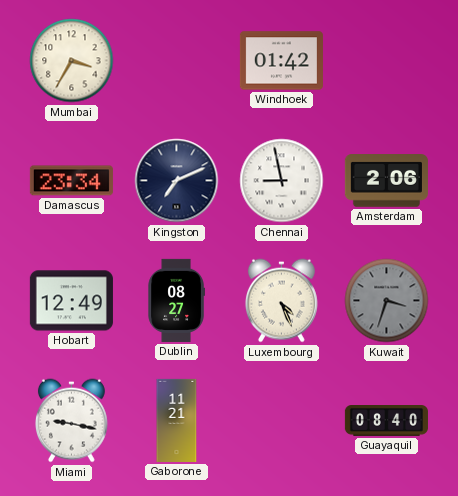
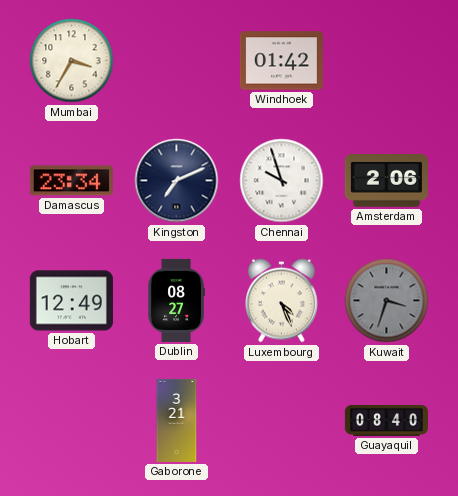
Chennai: 8:58 -> 9:57
Miami: 9:17 -> none
Gaborone: 11:21 -> 3:21
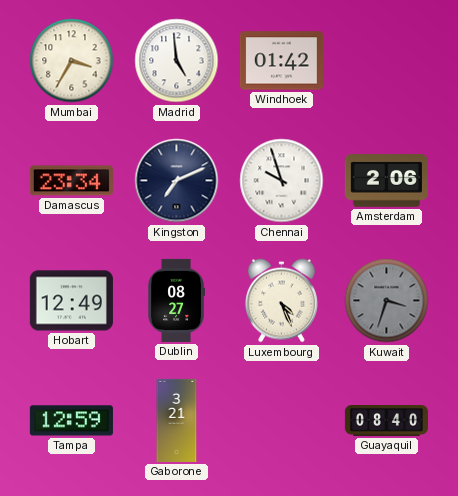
Madrid: none -> 4:59
Tampa: none -> 12:59
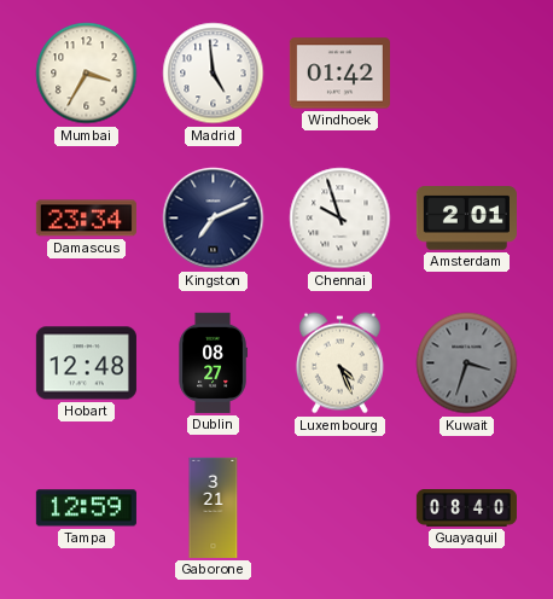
Amsterdam: 2:06 -> 2:01
Hobart: 12:49 -> 12:48
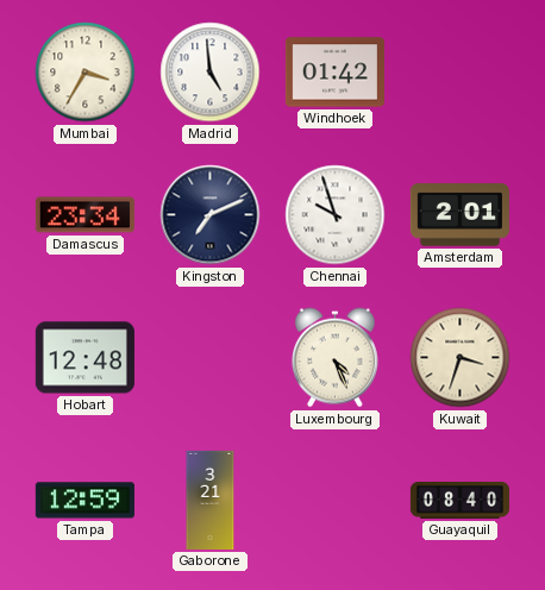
Dublin: 08:27 -> none
Kuwait dial: grey -> cream
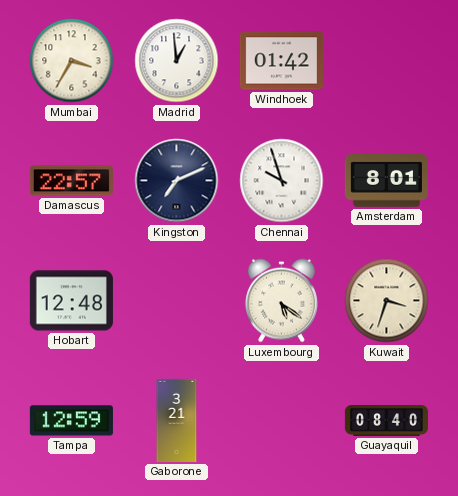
Madrid: 4:59 -> 12:59
Damascus: 23:34 -> 22:57
Amsterdam: 2:01 -> 8:01
Luxembourg: 4:26 -> 5:21
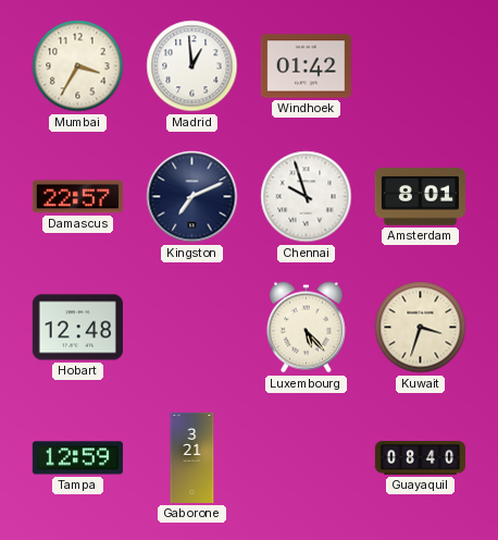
Luxembourg: 5:21 -> 5:23
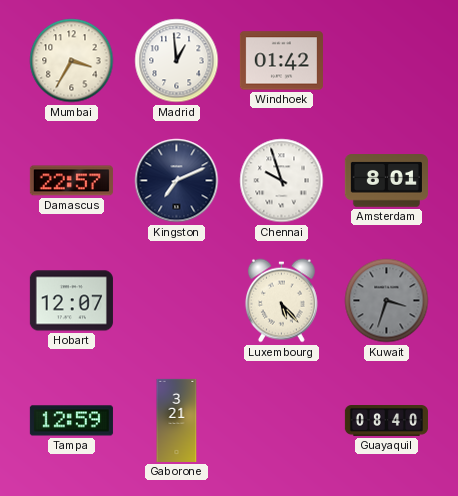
Hobart: 12:48 -> 12:07
Kuwait dial: cream -> grey
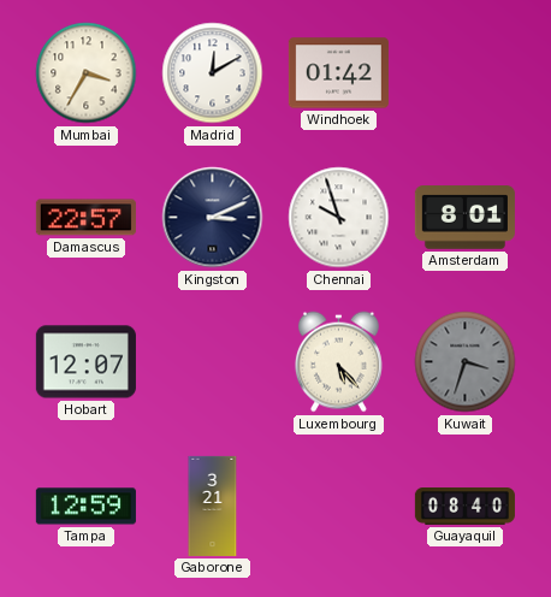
Madrid: 12:59 -> 12:10
Kingston: 7:11 -> 3:11
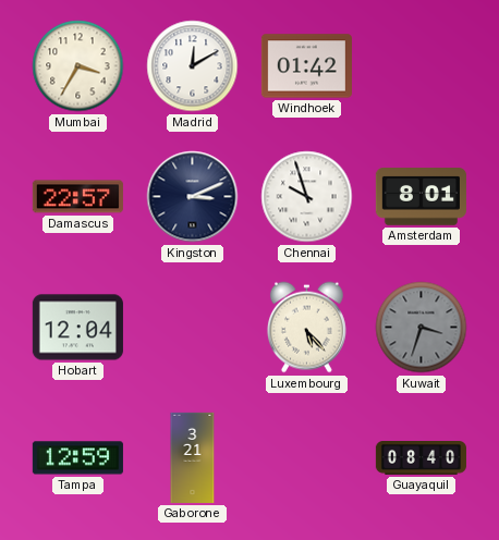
Hobart: 12:07 -> 12:04
